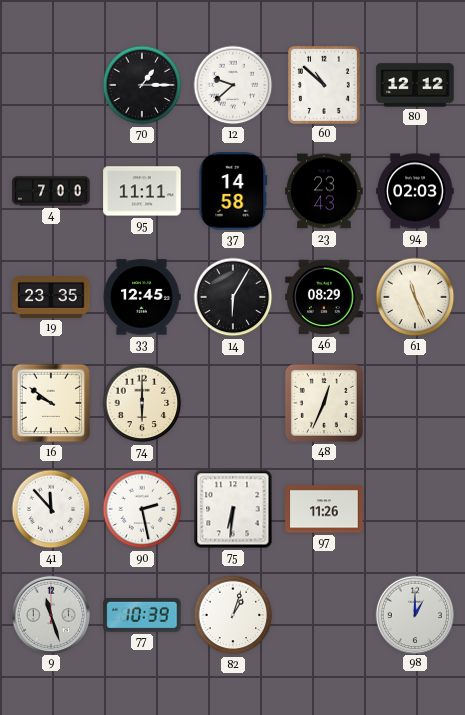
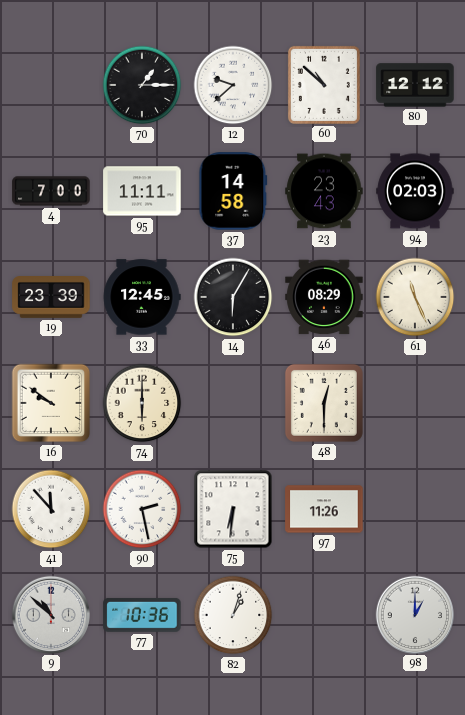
19: 23:35 -> 23:39
48: 12:34 -> 12:30
9: 11:27 -> 10:52
77: 10:39 -> 10:36
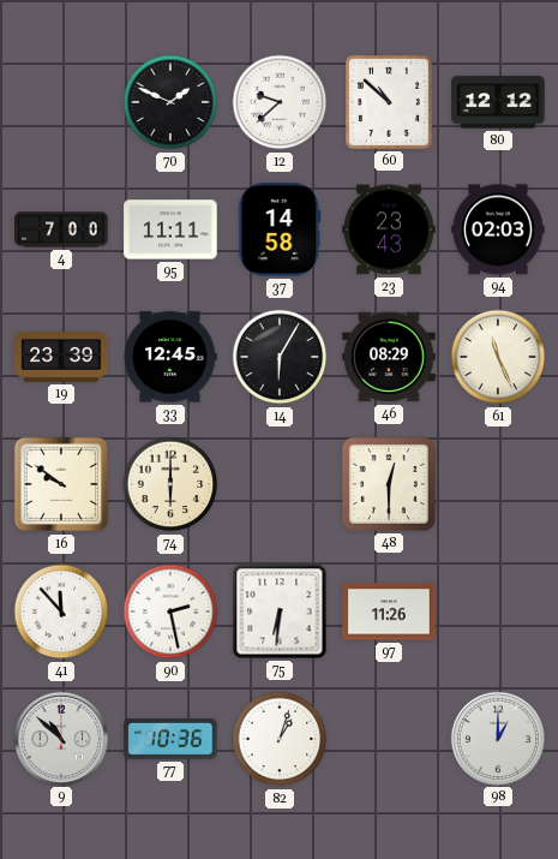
70: 1:15 -> 1:49
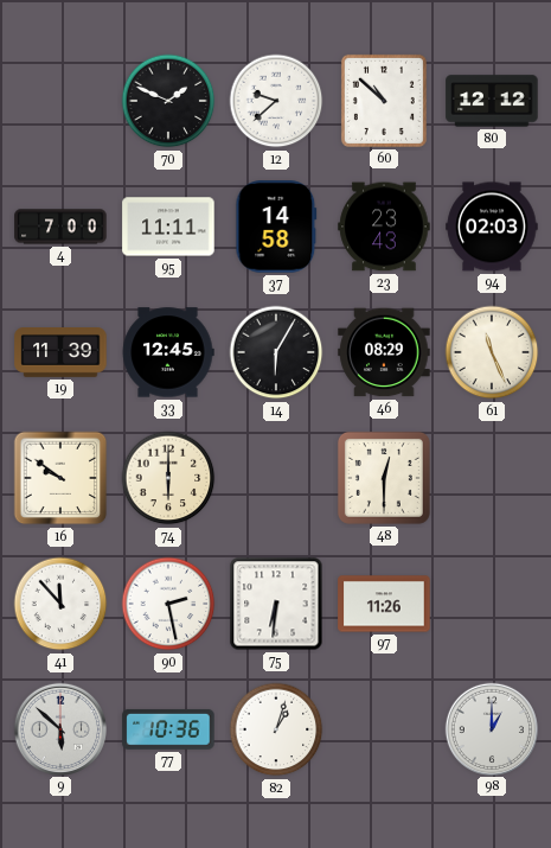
19: 23:39 -> 11:39
9: 10:52 -> 5:52
